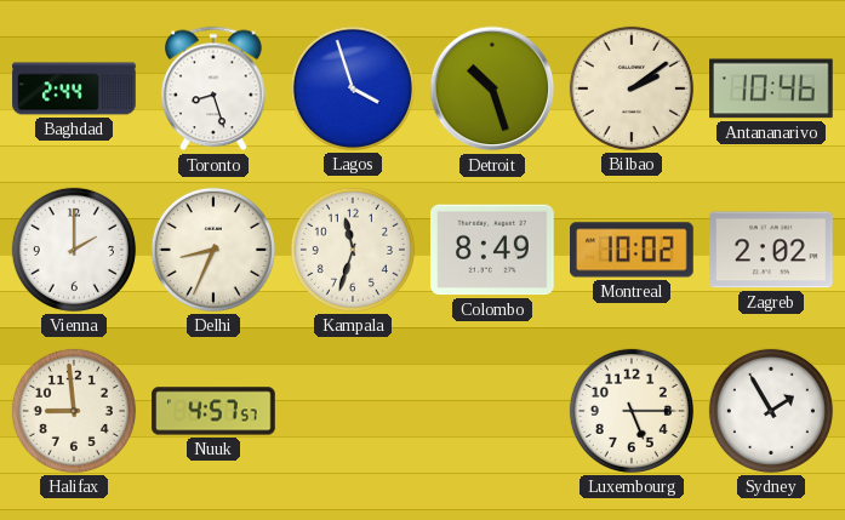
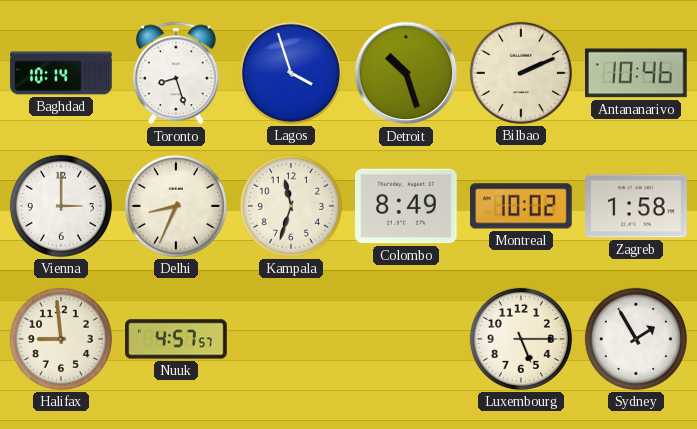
Baghdad: 2:44 -> 10:14
Bilbao: 2:09 -> 2:11
Vienna: 2:00 -> 3:00
Zagreb: 2:02 -> 1:58
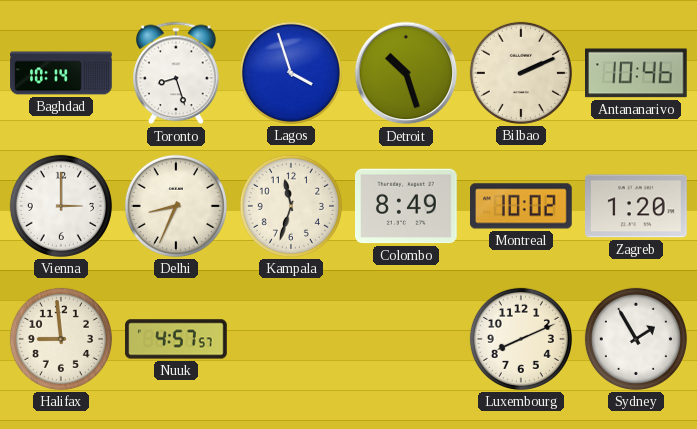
Zagreb: 1:58 -> 1:20
Luxembourg: 5:15 -> 8:11
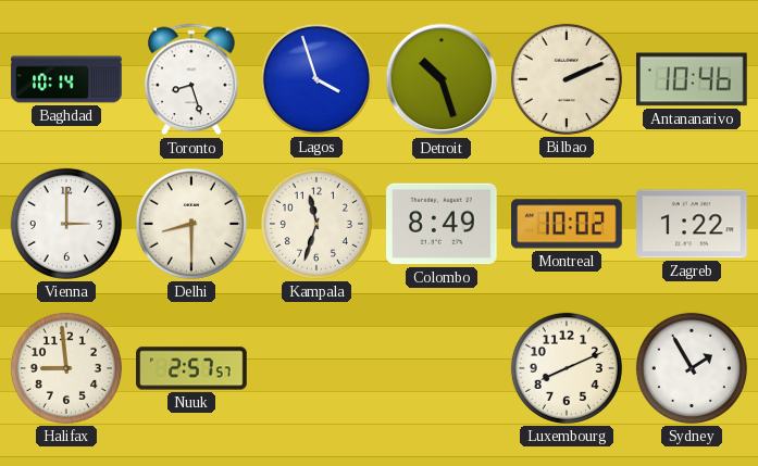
Delhi: 8:34 -> 8:30
Zagreb: 1:20 -> 1:22
Nuuk: 4:57 -> 2:57
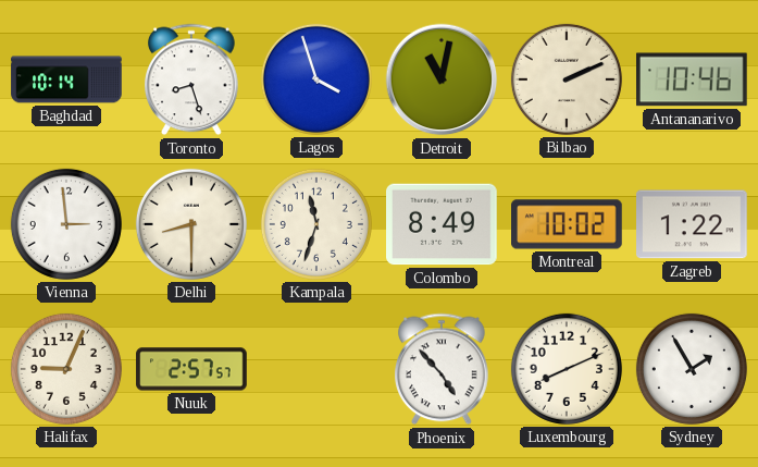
Detroit: 10:27 -> 11:02
Vienna: 3:00 -> 2:59
Halifax: 8:59 -> 9:04
Phoenix: none -> 4:53
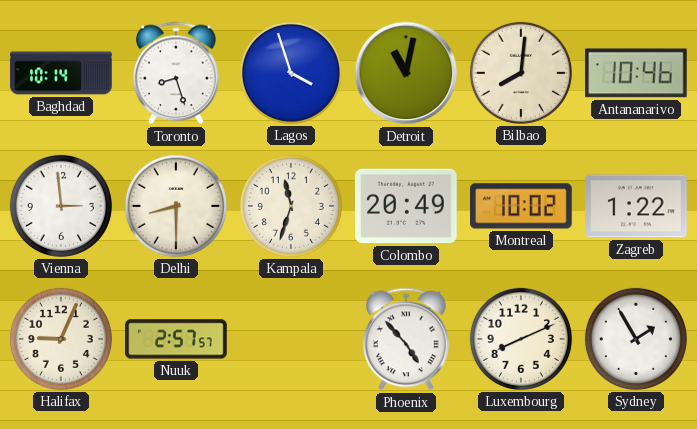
Bilbao: 2:11 -> 8:01
Colombo: 8:49 -> 20:49
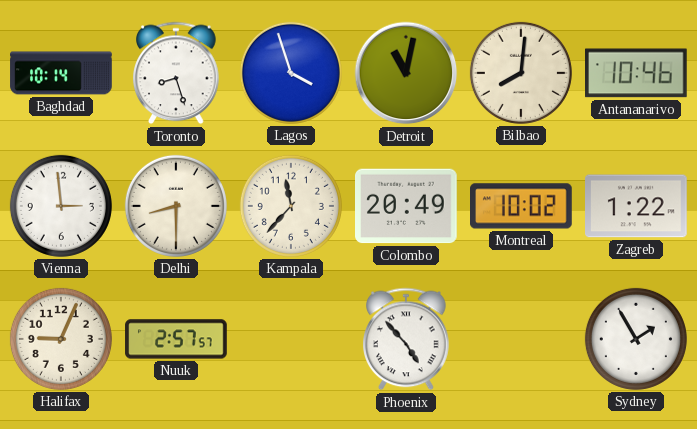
Kampala: 11:33 -> 11:37
Luxembourg: 8:11 -> none
